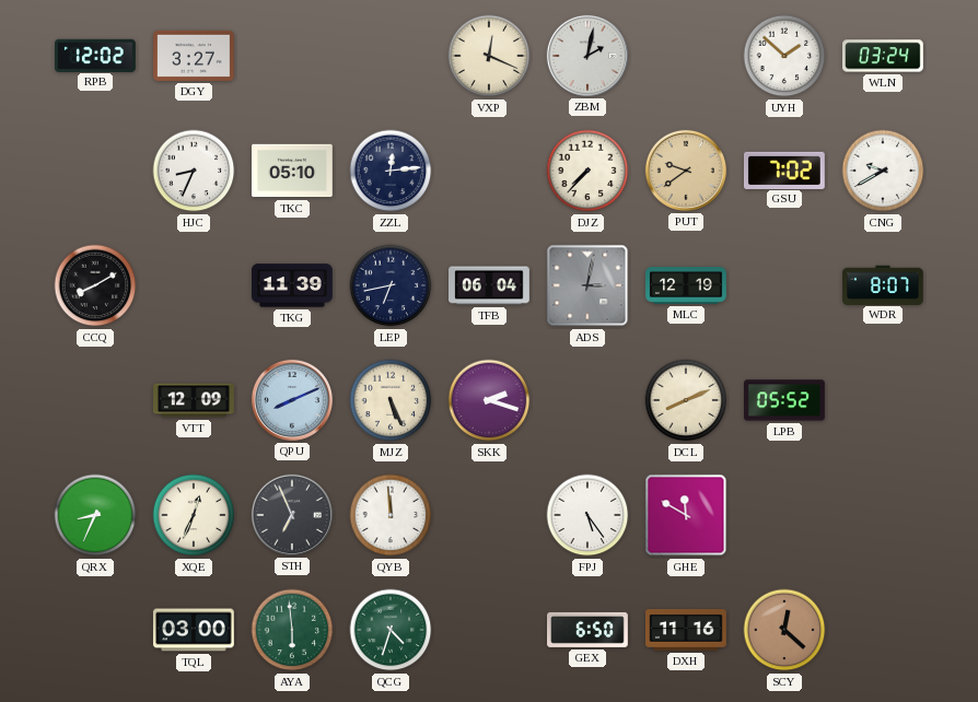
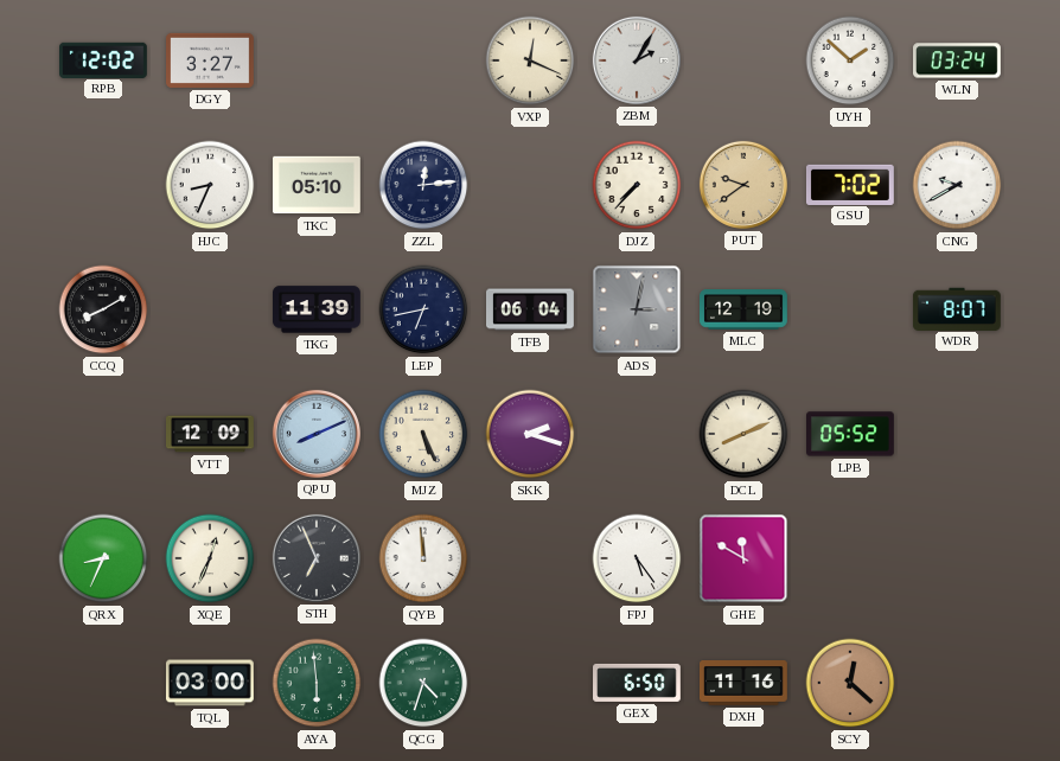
ZBM: 2:02 -> 2:05
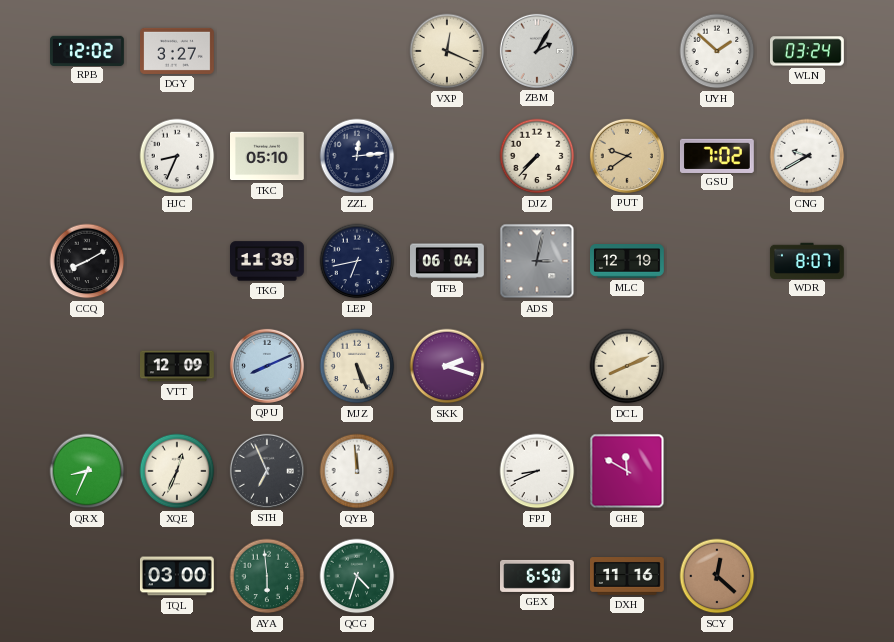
LPB: 05:52 -> none
FPJ: 5:24 -> 8:41
